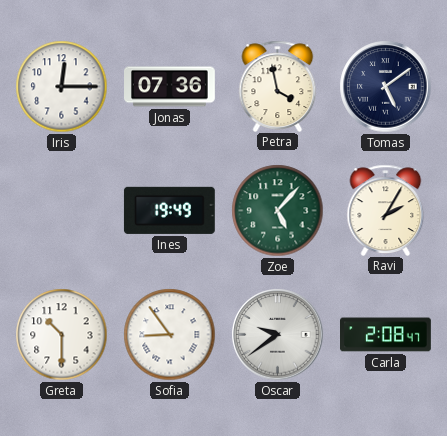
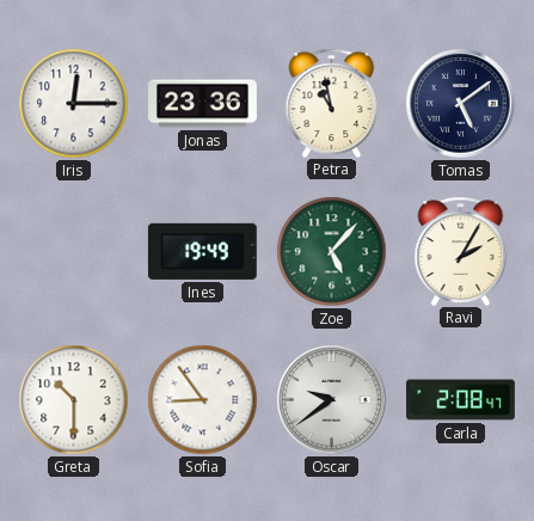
Jonas: 07:36 -> 23:36
Petra: 3:58 -> 10:58
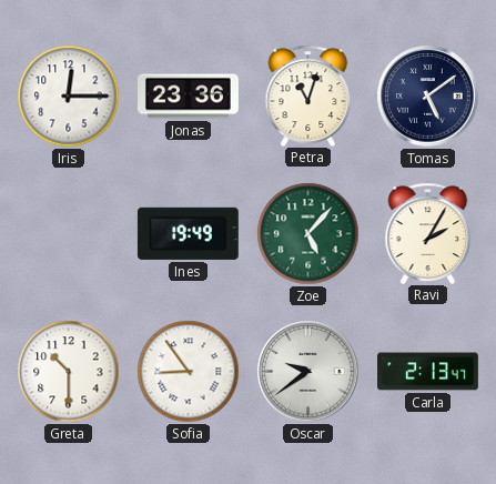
Petra: 10:58 -> 11:03
Carla: 2:08 -> 2:13
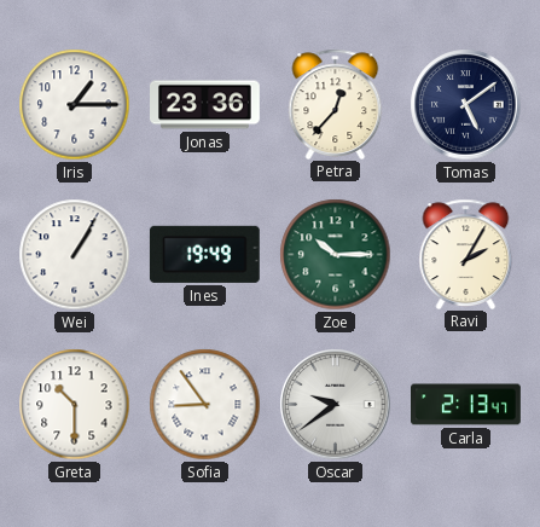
Iris: 12:15 -> 1:15
Petra: 11:03 -> 12:37
Wei: none -> 1:05
Zoe: 5:07 -> 10:15
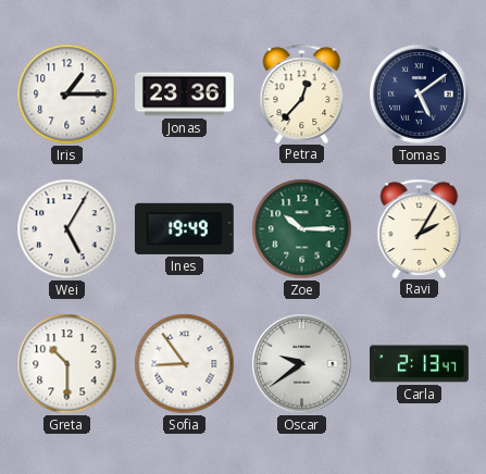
Wei: 1:05 -> 5:05
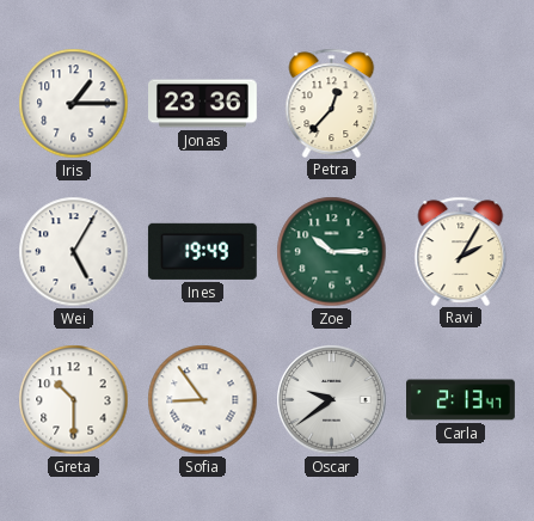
Tomas: 5:09 -> none
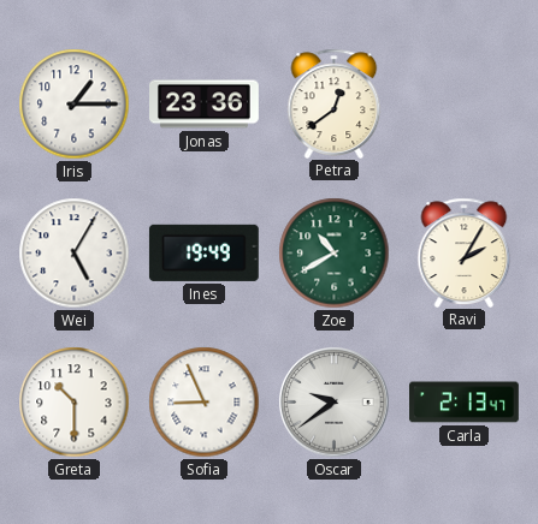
Petra: 12:37 -> 12:39
Zoe: 10:15 -> 10:40
Sofia: 8:54 -> 8:56
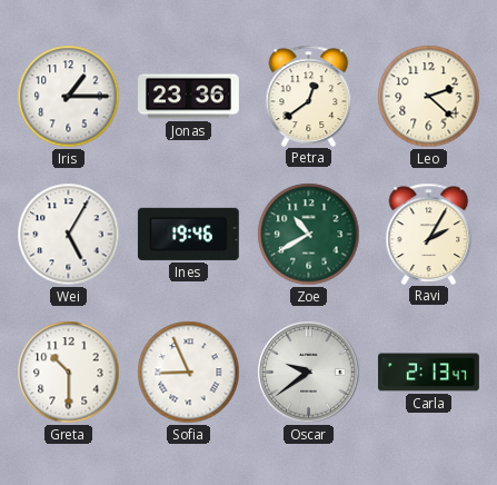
Leo: none -> 2:22
Ines: 19:49 -> 19:46
